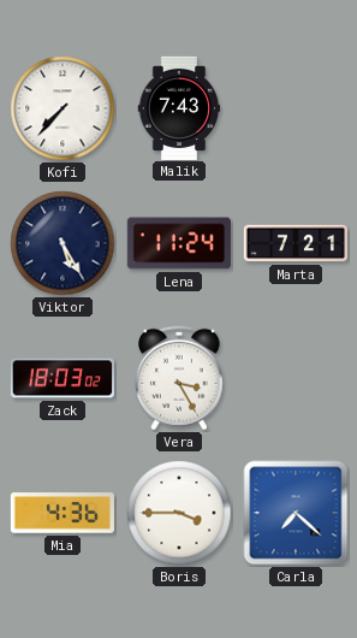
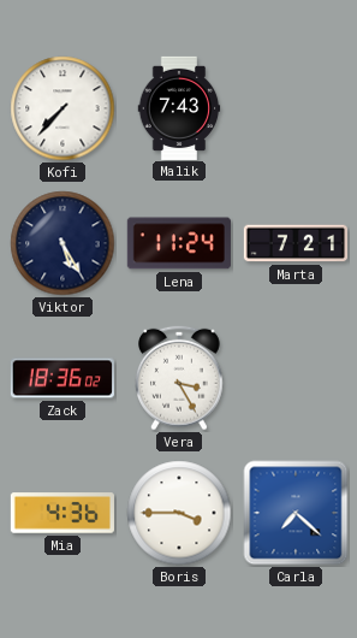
Zack: 18:03 -> 18:36
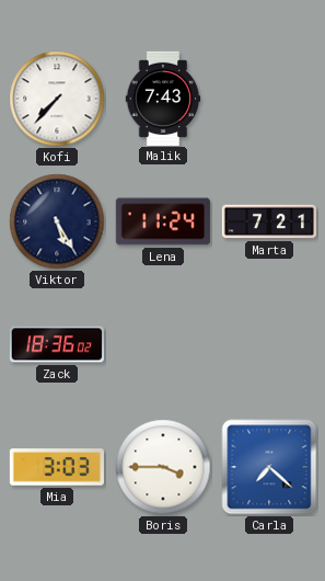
Vera: 3:25 -> none
Mia: 4:36 -> 3:03
